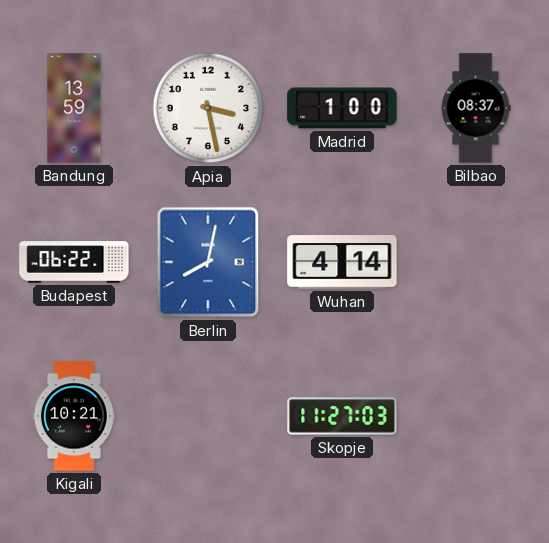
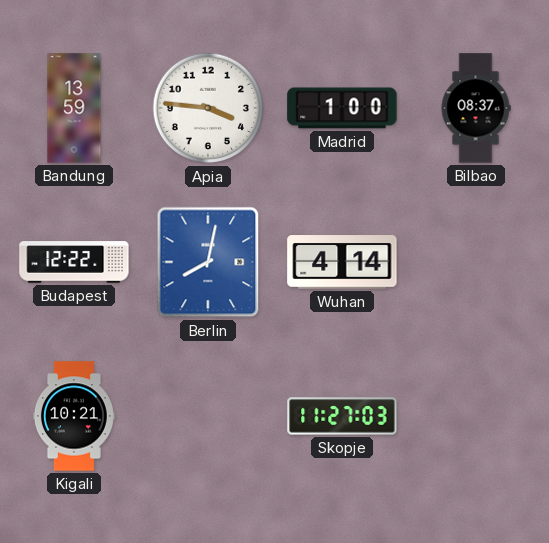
Apia: 3:28 -> 3:46
Budapest: 06:22 -> 12:22
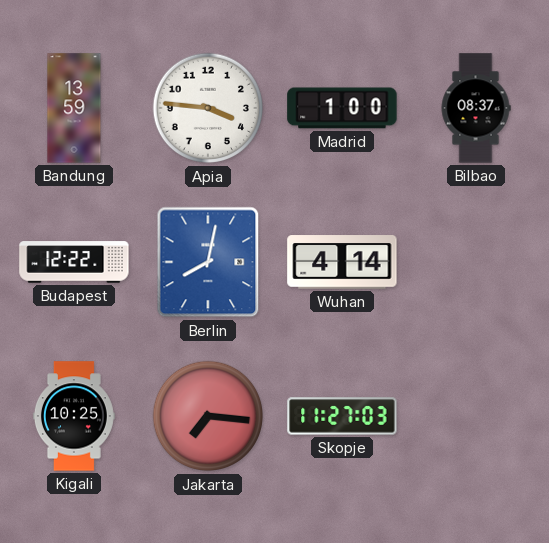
Kigali: 10:21 -> 10:25
Jakarta: none -> 7:16
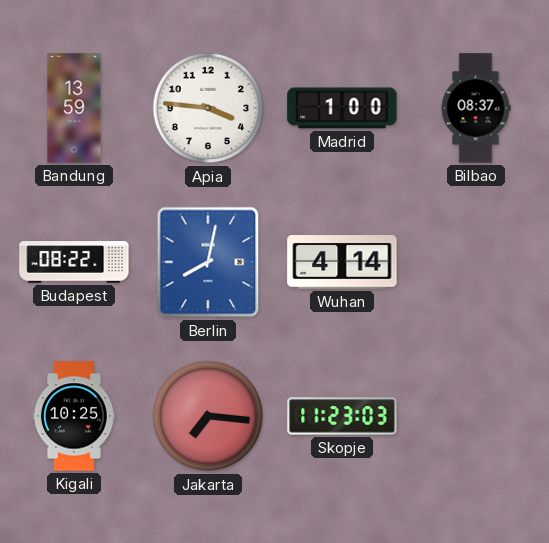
Budapest: 12:22 -> 08:22
Skopje: 11:27 -> 11:23
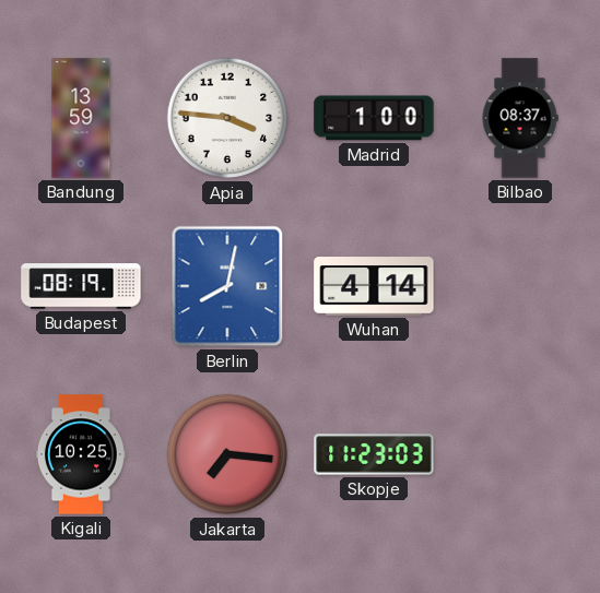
Budapest: 08:22 -> 08:19
